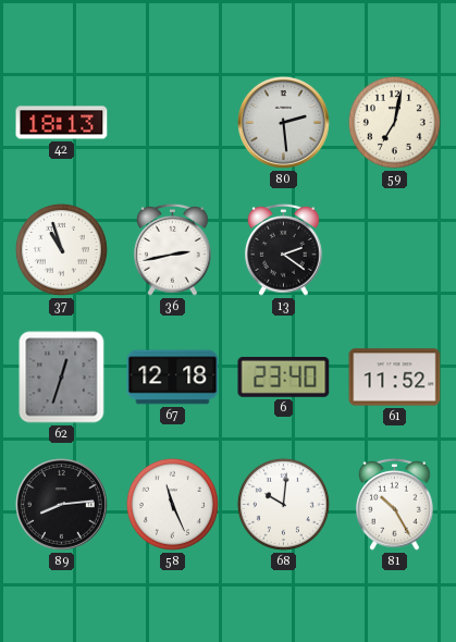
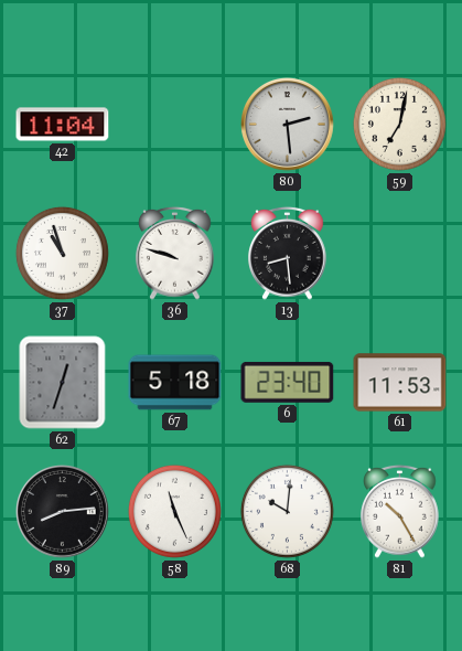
42: 18:13 -> 11:04
36: 2:43 -> 9:48
13: 2:21 -> 8:29
67: 12:18 -> 5:18
61: 11:52 -> 11:53
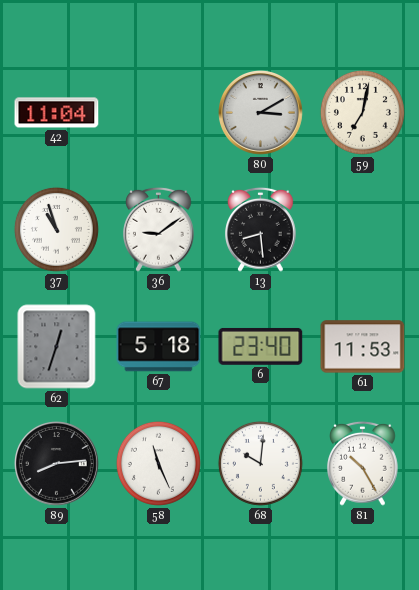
80: 2:29 -> 3:10
36: 9:48 -> 9:09
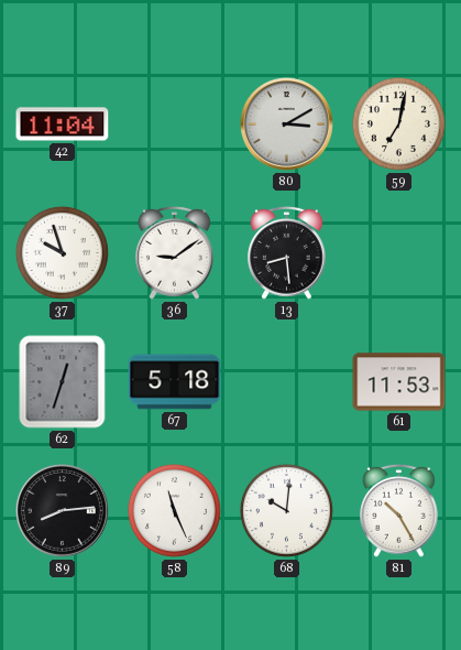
37: 10:57 -> 9:57
6: 23:40 -> none
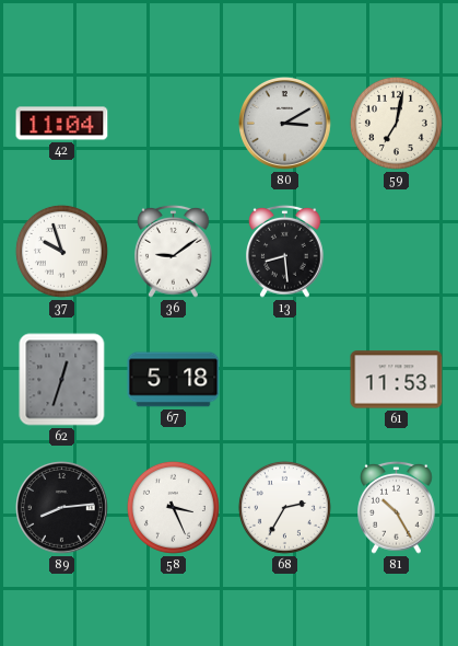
58: 11:26 -> 3:26
68: 10:01 -> 2:35
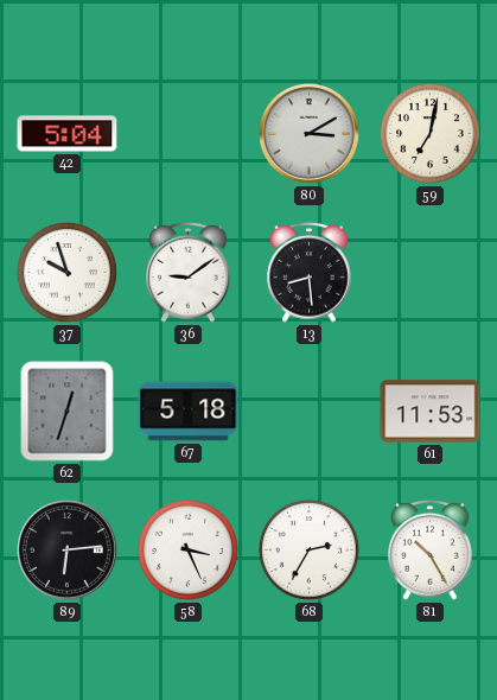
42: 11:04 -> 5:04
89: 8:14 -> 6:14
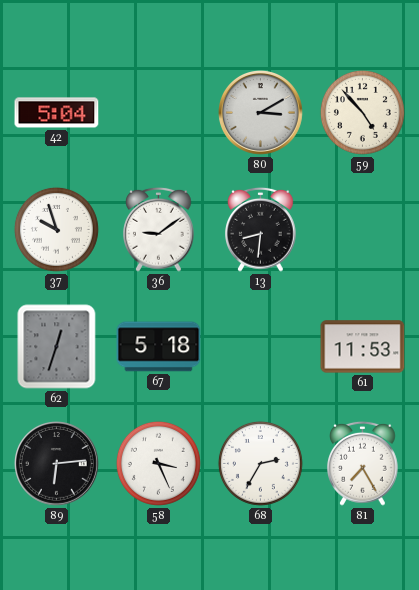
59: 7:02 -> 4:53
13: 8:29 -> 8:31
81: 10:25 -> 7:25
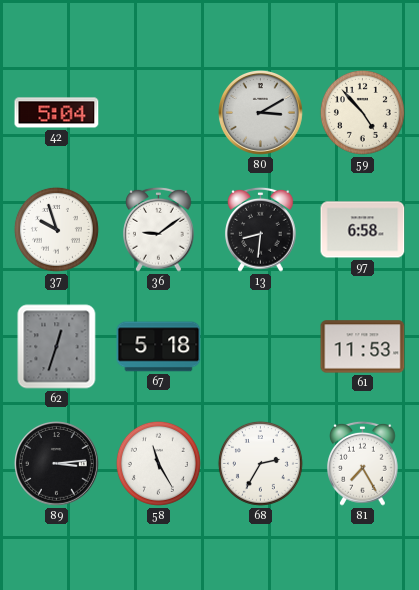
97: none -> 6:58
89: 6:14 -> 3:14
58: 3:26 -> 11:25
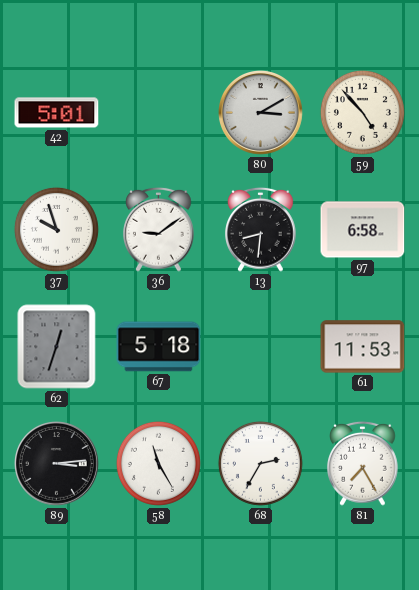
42: 5:04 -> 5:01
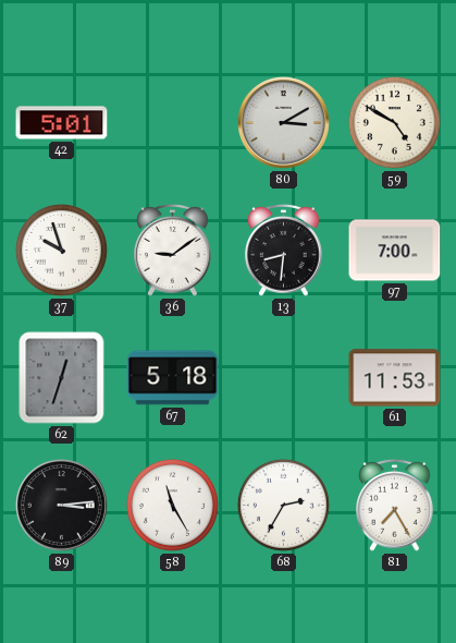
59: 4:53 -> 4:50
97: 6:58 -> 7:00
